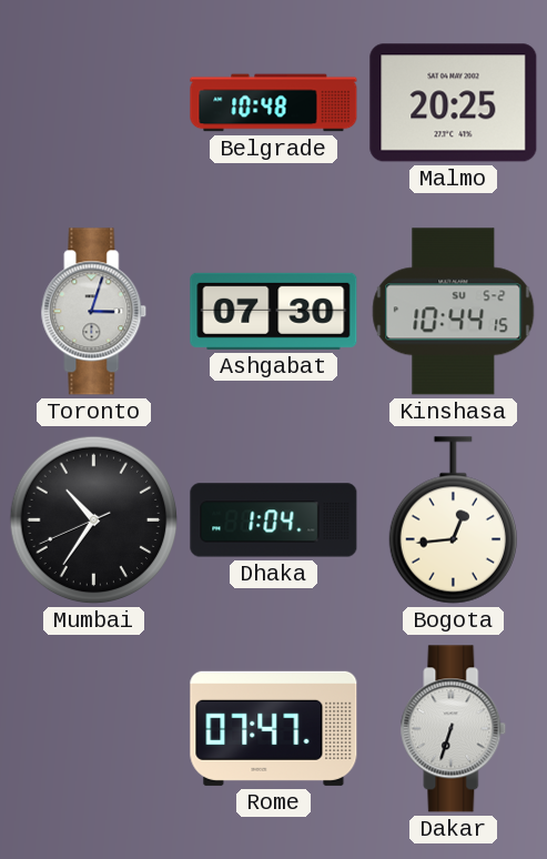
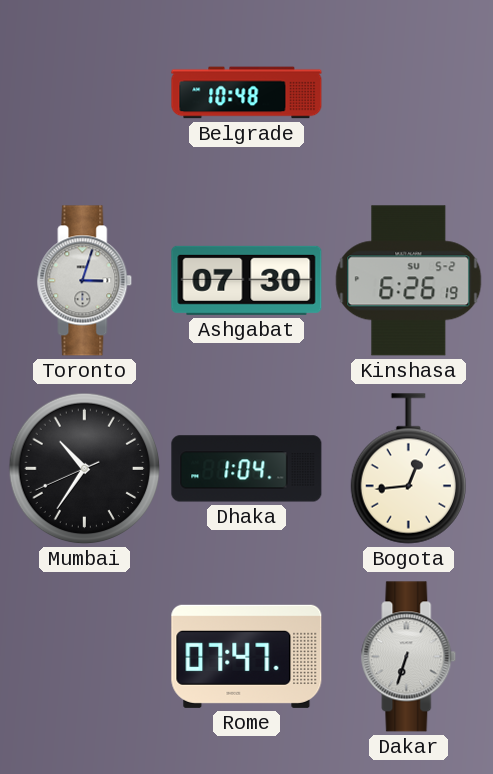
Malmo: 20:25 -> none
Kinshasa: 10:44 -> 6:26
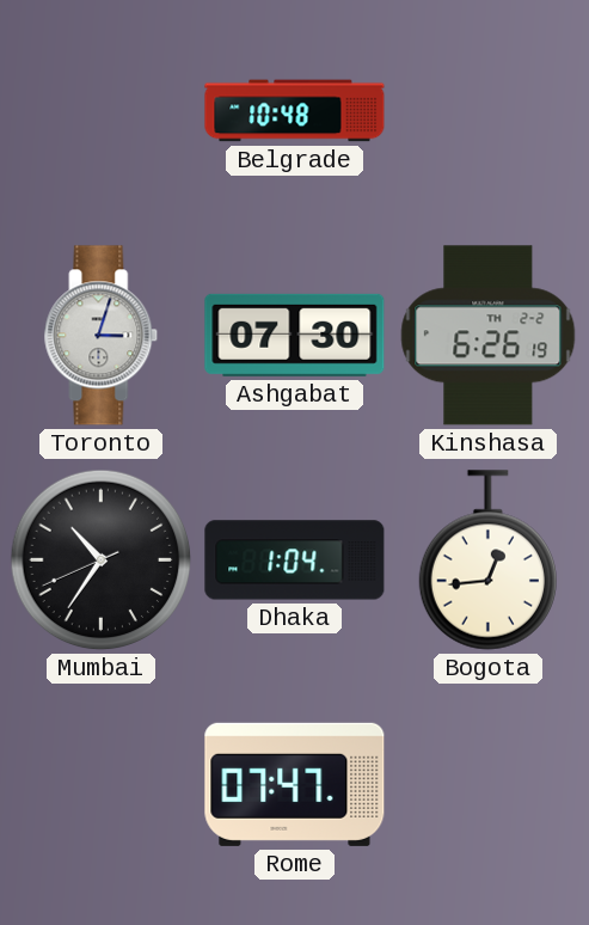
Kinshasa date: SU 5-2 -> TH 2-2
Dakar: 6:33 -> none
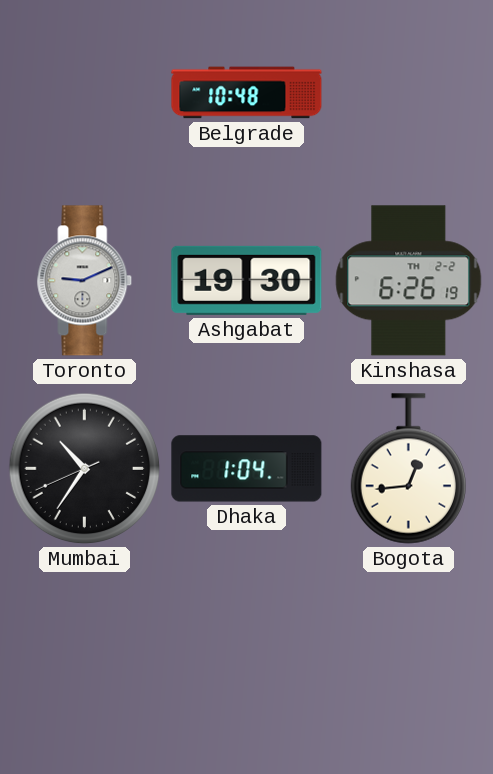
Toronto: 3:03 -> 9:11
Ashgabat: 07:30 -> 19:30
Rome: 07:47 -> none
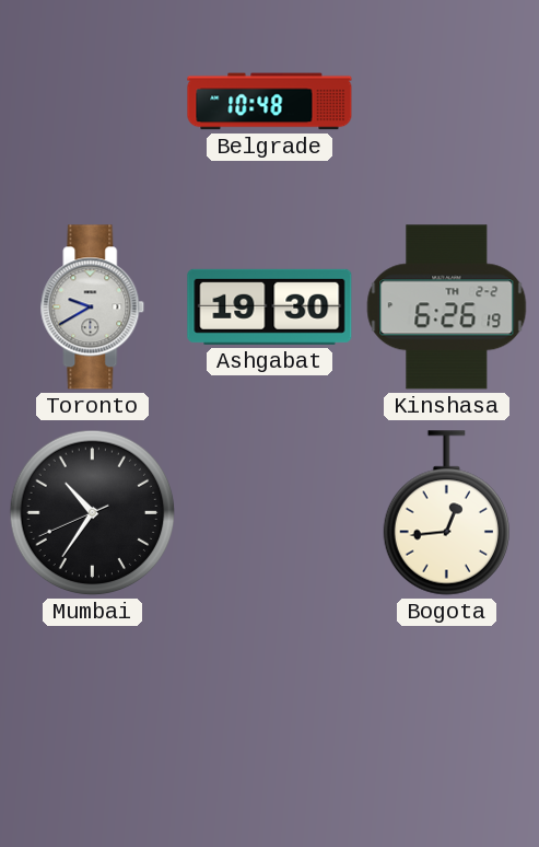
Toronto: 9:11 -> 9:40
Dhaka: 1:04 -> none
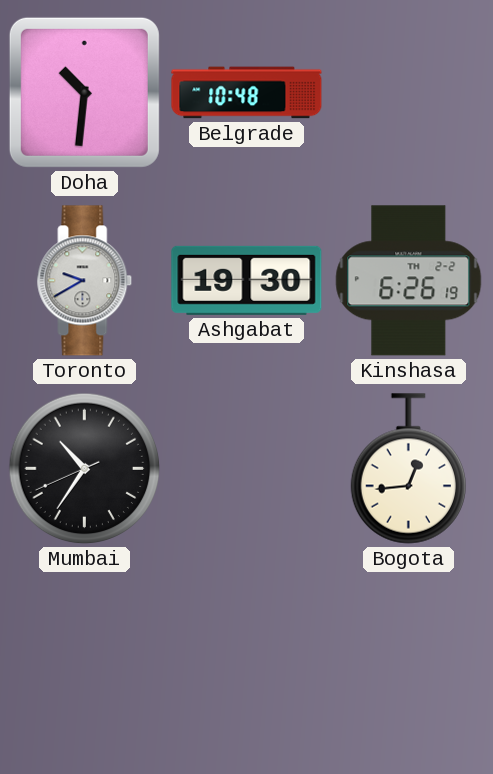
Doha: none -> 10:31
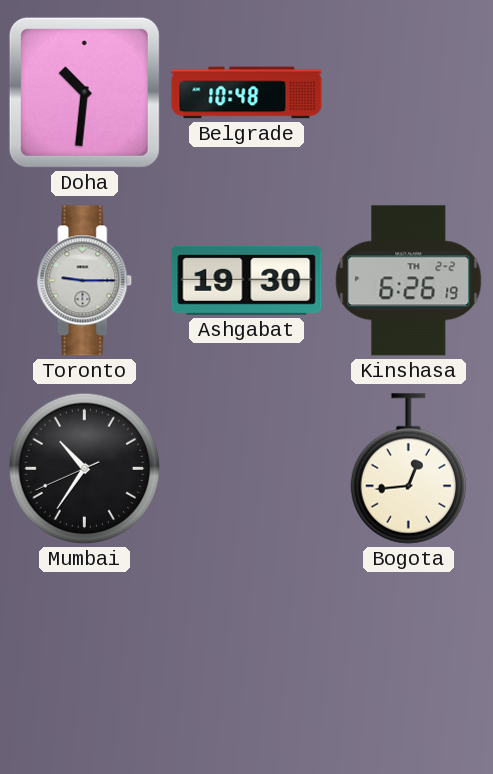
Toronto: 9:40 -> 9:15
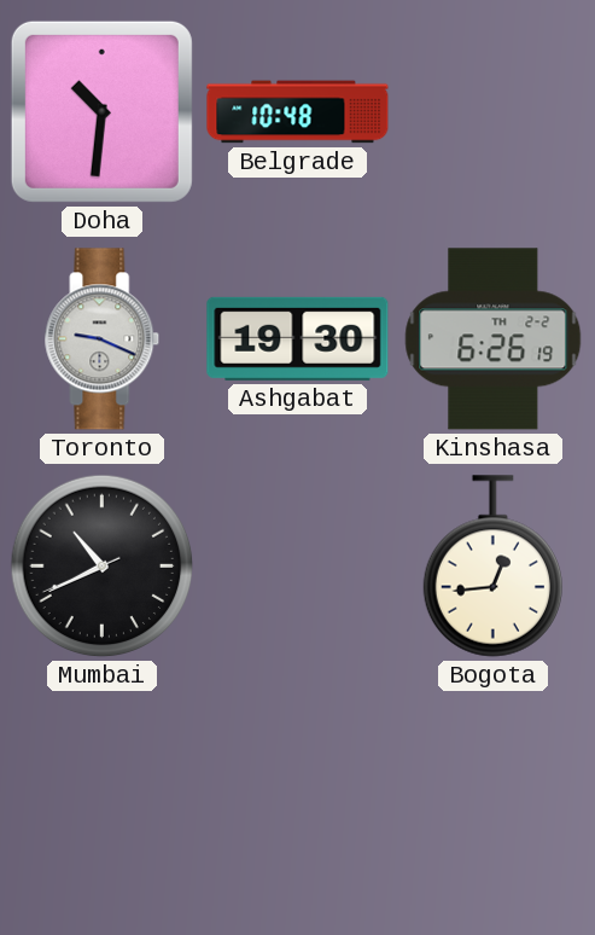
Toronto: 9:15 -> 9:19
Mumbai: 10:35 -> 10:40
